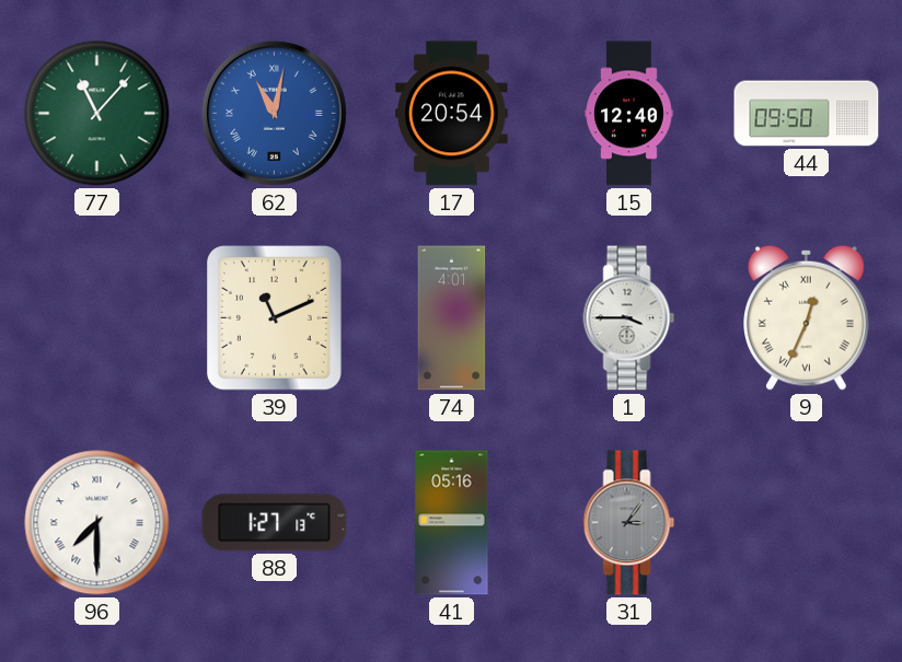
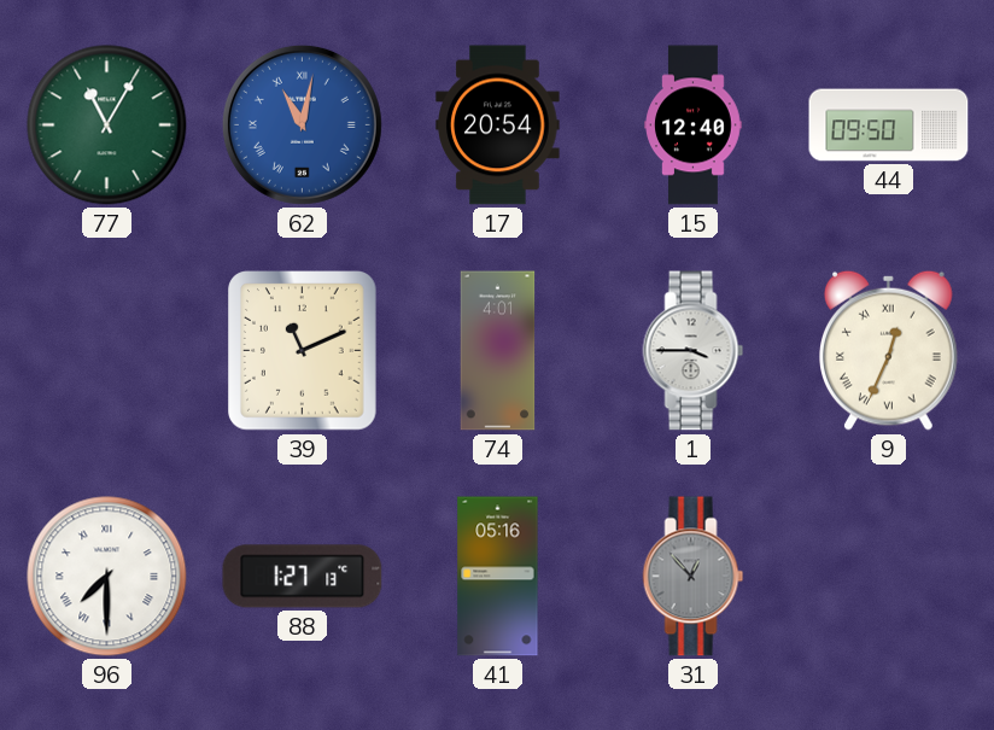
77: 11:07 -> 11:05
31: 3:06 -> 12:53
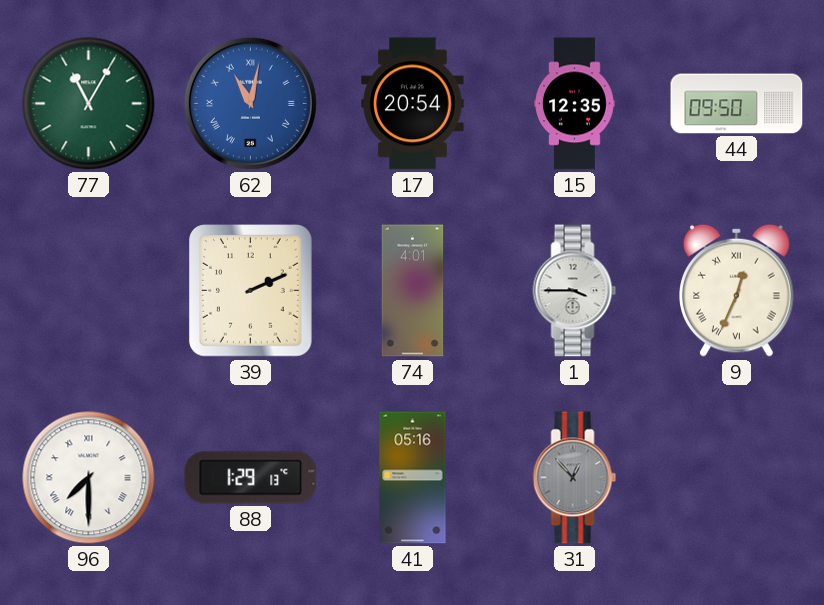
15: 12:40 -> 12:35
39: 11:11 -> 2:11
88: 1:27 -> 1:29
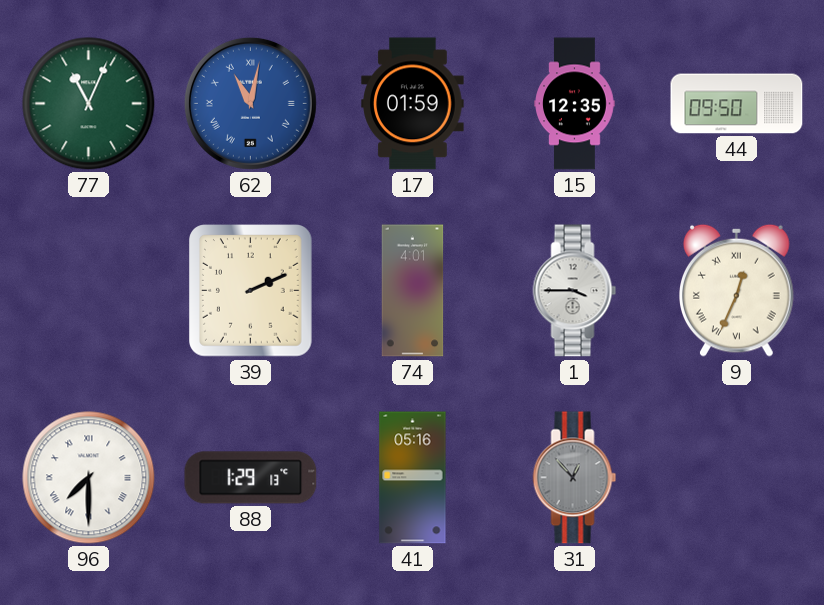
77: 11:05 -> 11:04
17: 20:54 -> 01:59
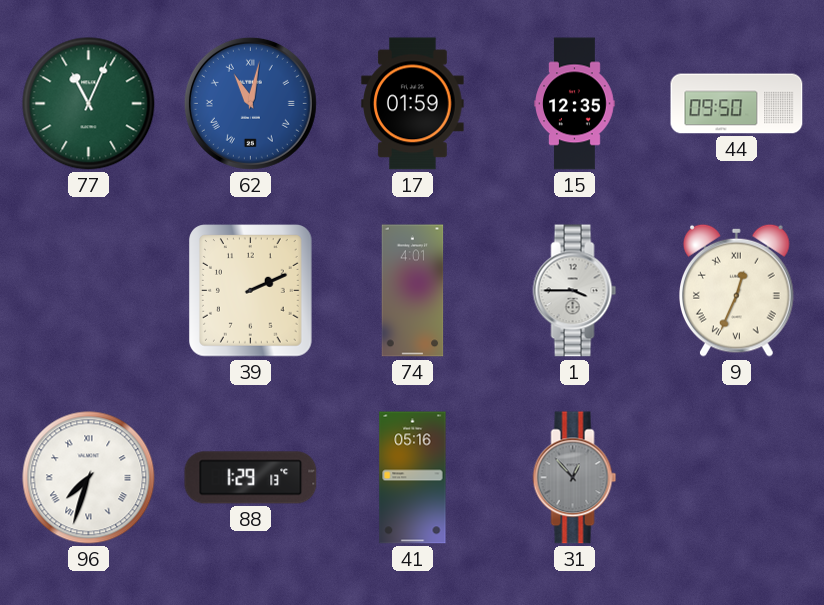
96: 7:30 -> 7:33
